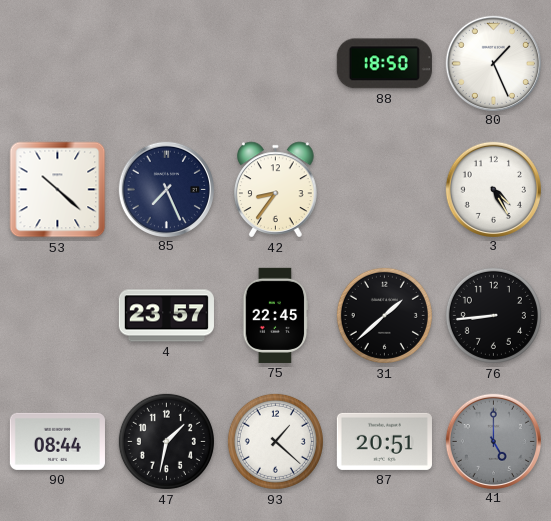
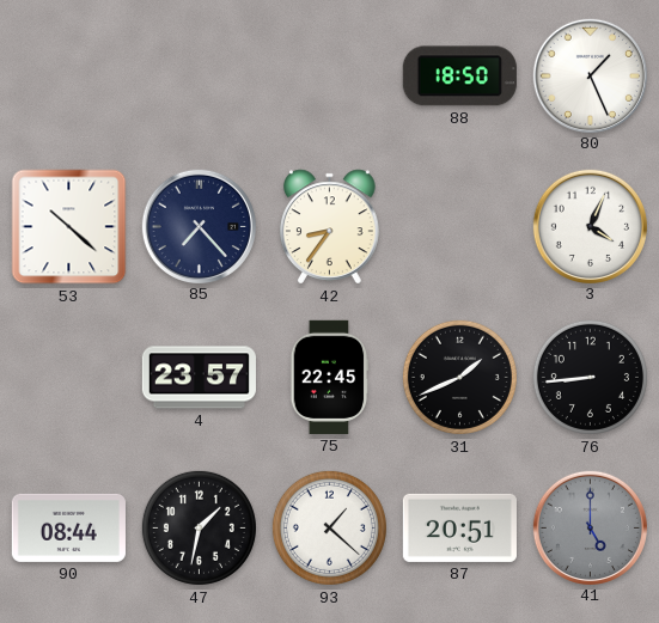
85: 7:26 -> 7:23
3: 4:25 -> 4:04
31: 1:38 -> 1:41
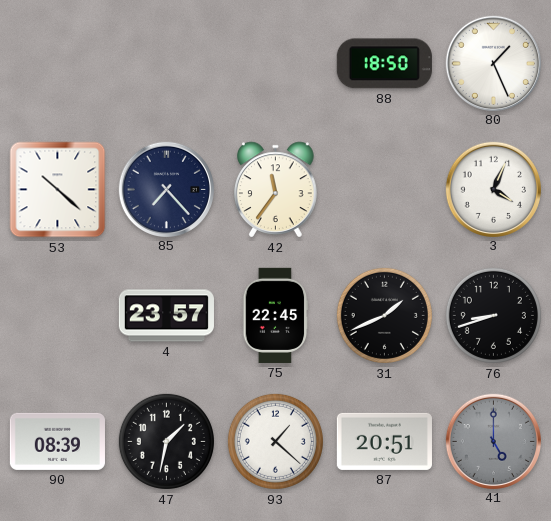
42: 8:36 -> 11:36
76: 8:44 -> 8:42
90: 08:44 -> 08:39
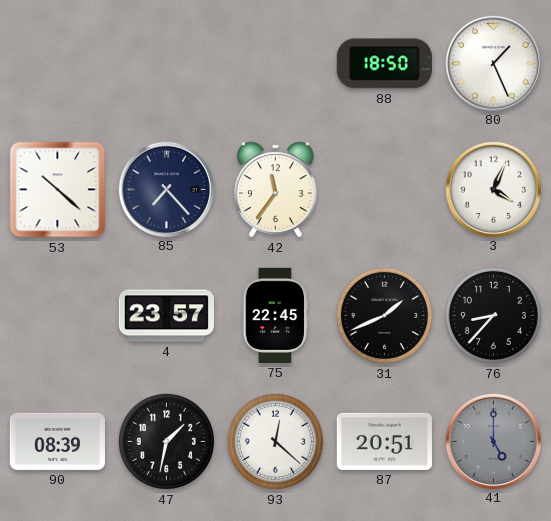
76: 8:42 -> 8:37
93: 1:22 -> 12:22
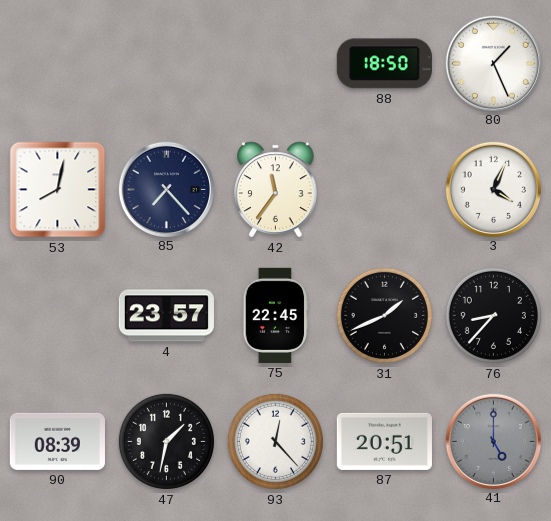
53: 10:22 -> 8:02
93: 12:22 -> 12:23
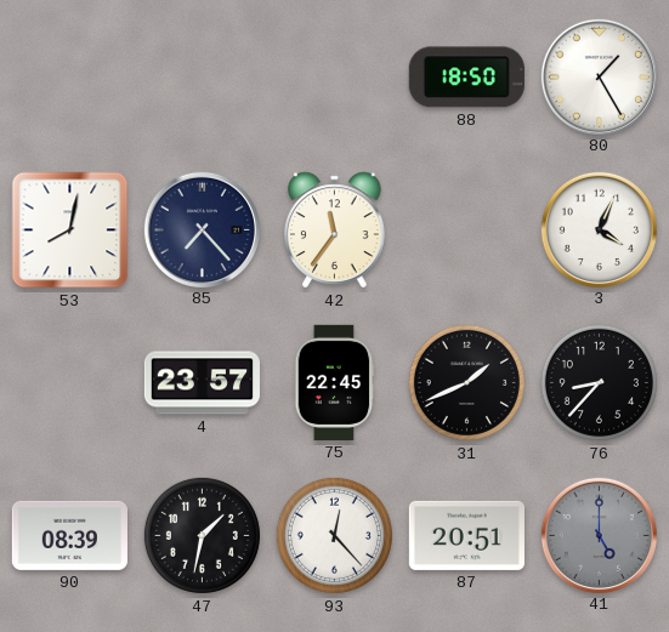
80: 1:26 -> 1:25
